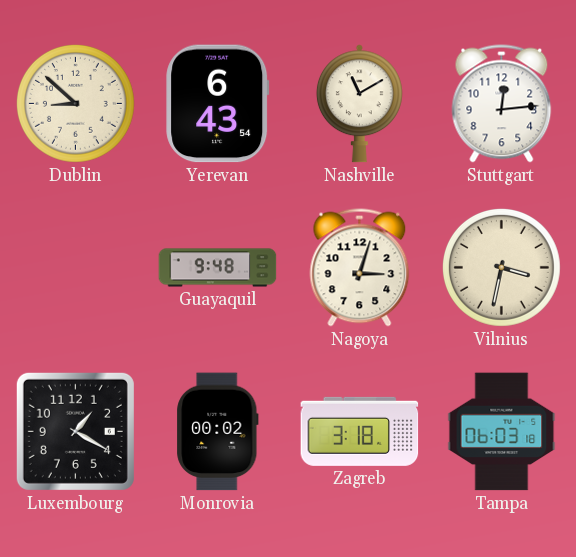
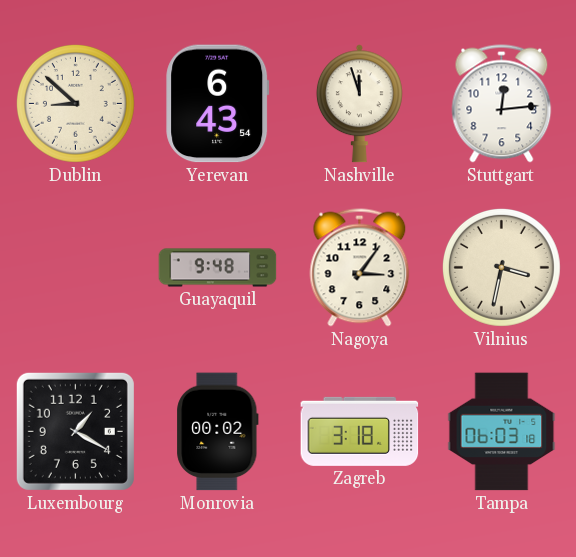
Nashville: 11:10 -> 11:57
Nagoya: 3:03 -> 3:06
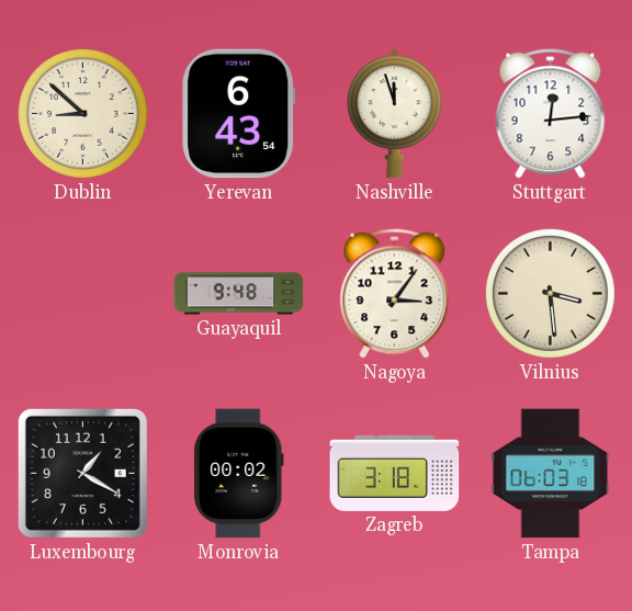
Vilnius: 3:32 -> 3:29
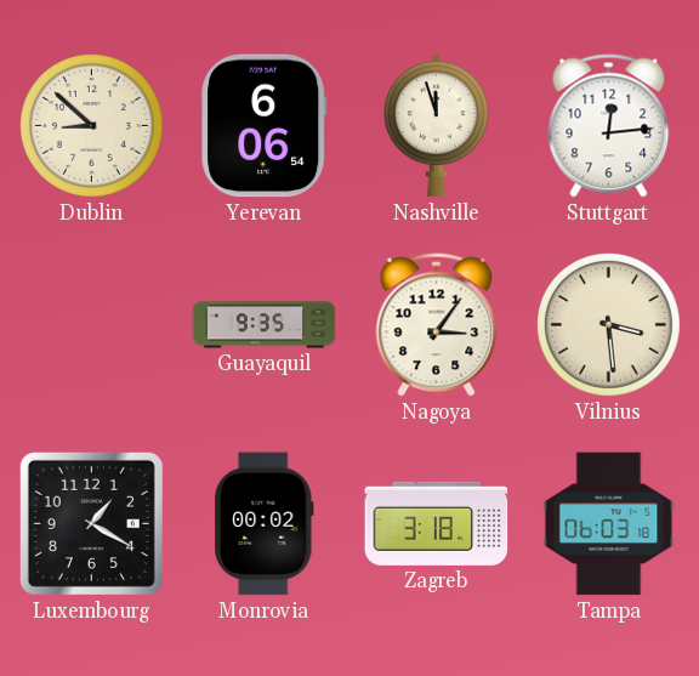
Yerevan: 6:43 -> 6:06
Guayaquil: 9:48 -> 9:35
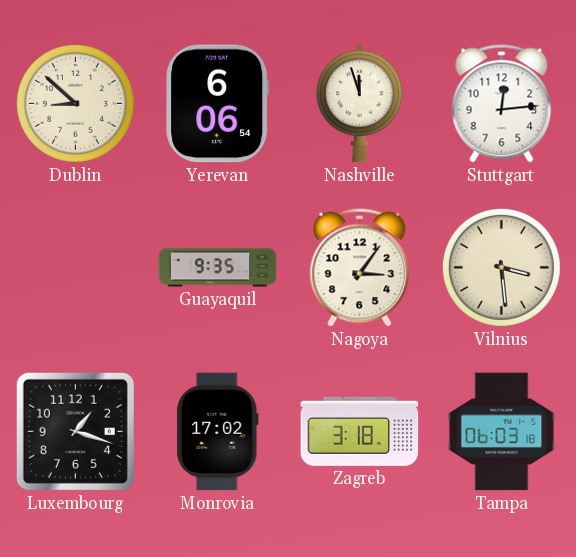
Luxembourg: 1:20 -> 1:18
Monrovia: 00:02 -> 17:02
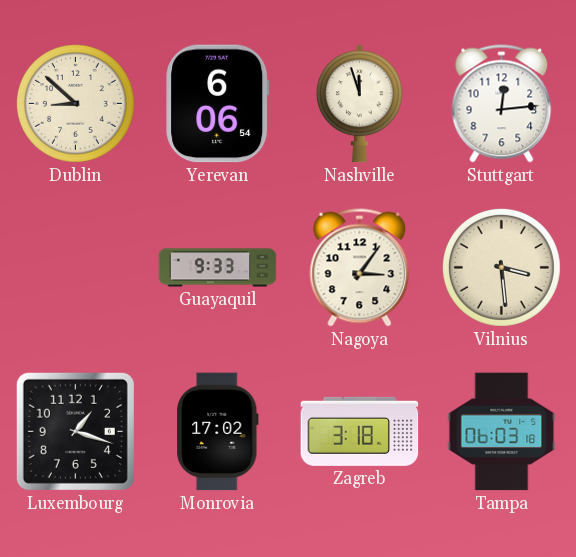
Guayaquil: 9:35 -> 9:33
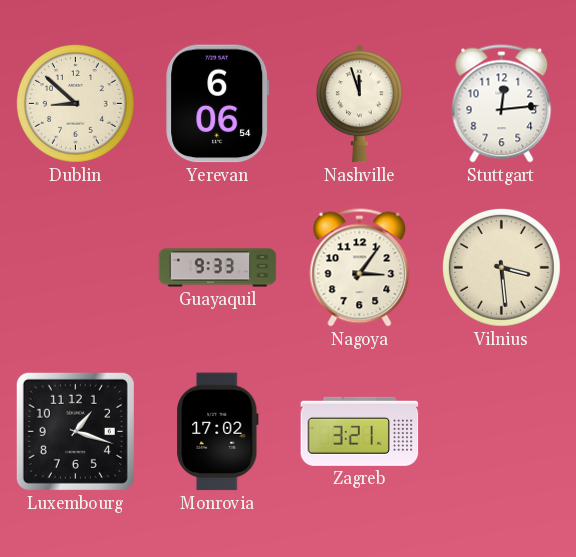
Zagreb: 3:18 -> 3:21
Tampa: 06:03 -> none
